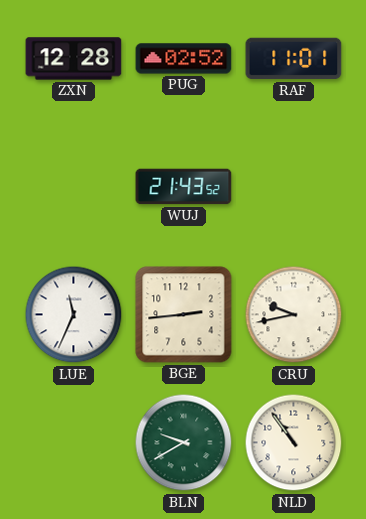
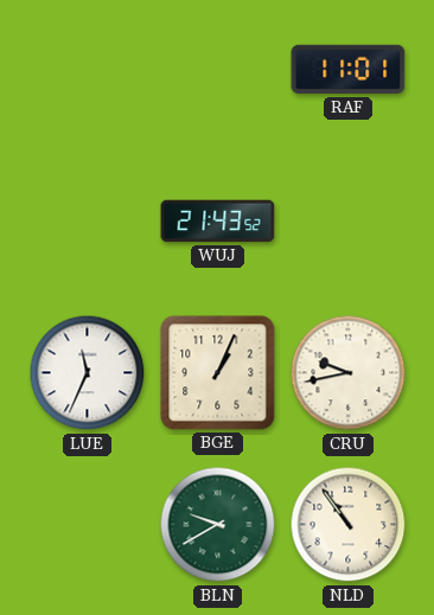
ZXN: 12:28 -> none
PUG: 02:52 -> none
BGE: 2:44 -> 1:04
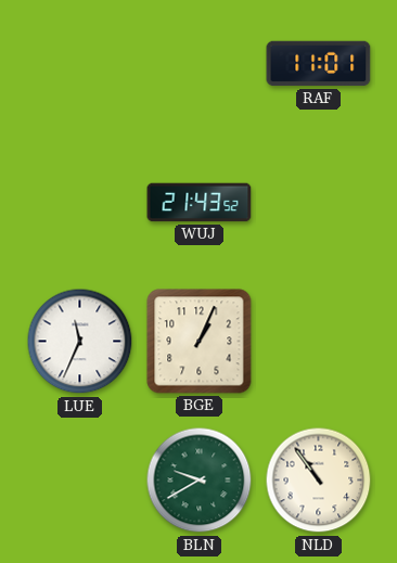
CRU: 9:43 -> none
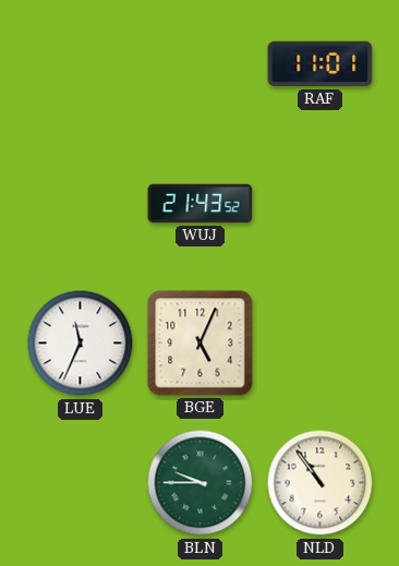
BGE: 1:04 -> 5:04
BLN: 9:40 -> 9:45
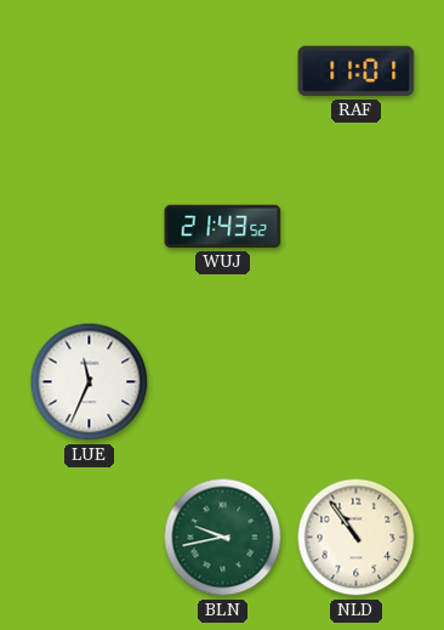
BGE: 5:04 -> none
BLN: 9:45 -> 9:43
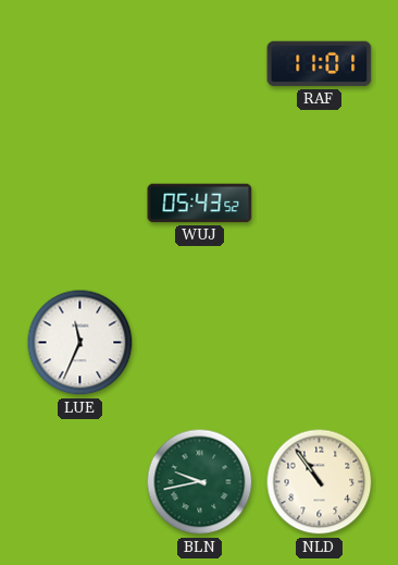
WUJ: 21:43 -> 05:43
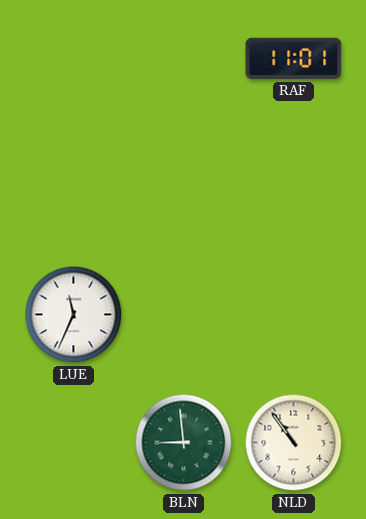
WUJ: 05:43 -> none
BLN: 9:43 -> 8:59
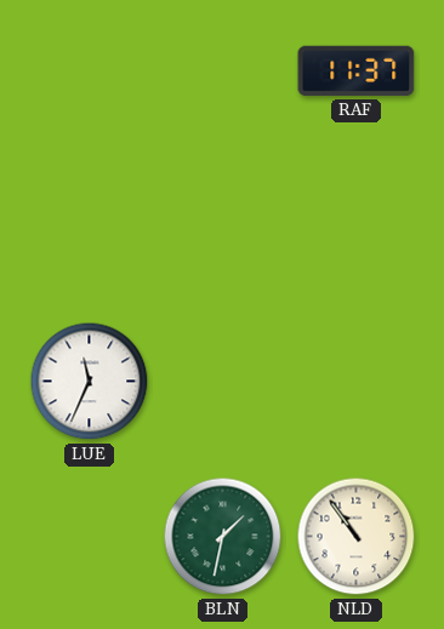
RAF: 11:01 -> 11:37
BLN: 8:59 -> 1:32
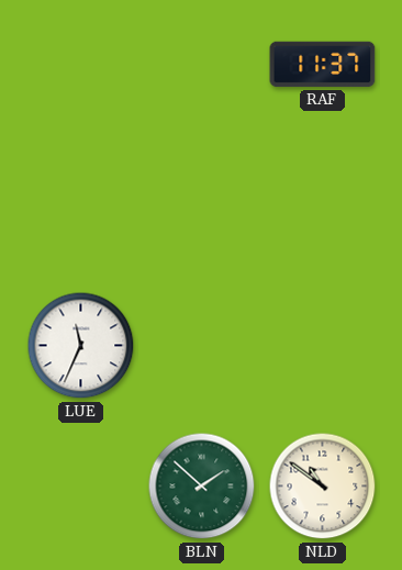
BLN: 1:32 -> 1:52
NLD: 10:54 -> 10:51
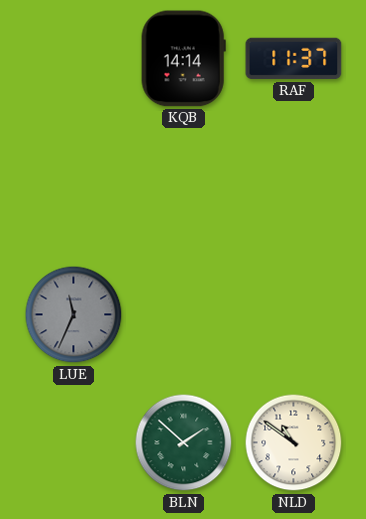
KQB: none -> 14:14
LUE dial: white -> grey
